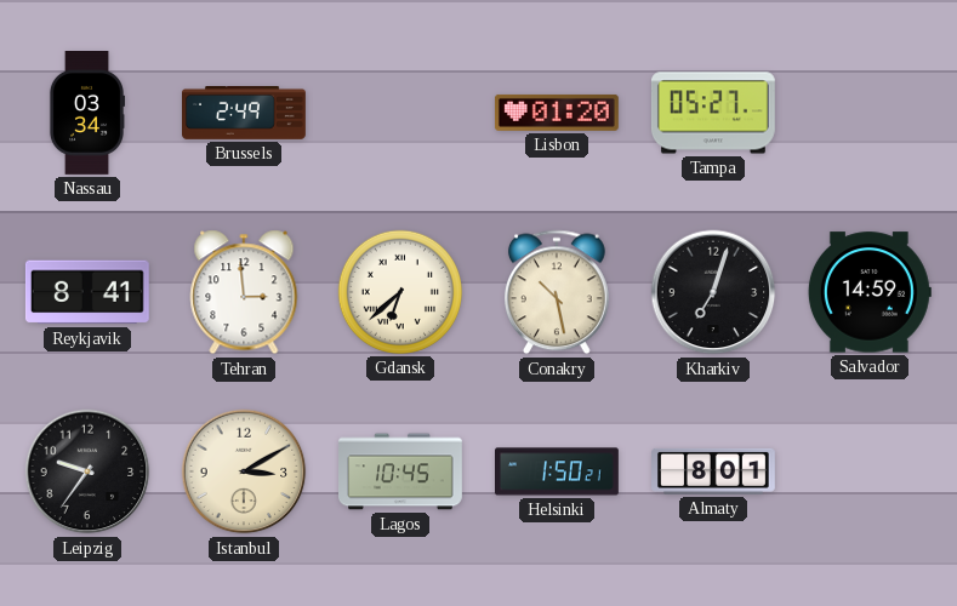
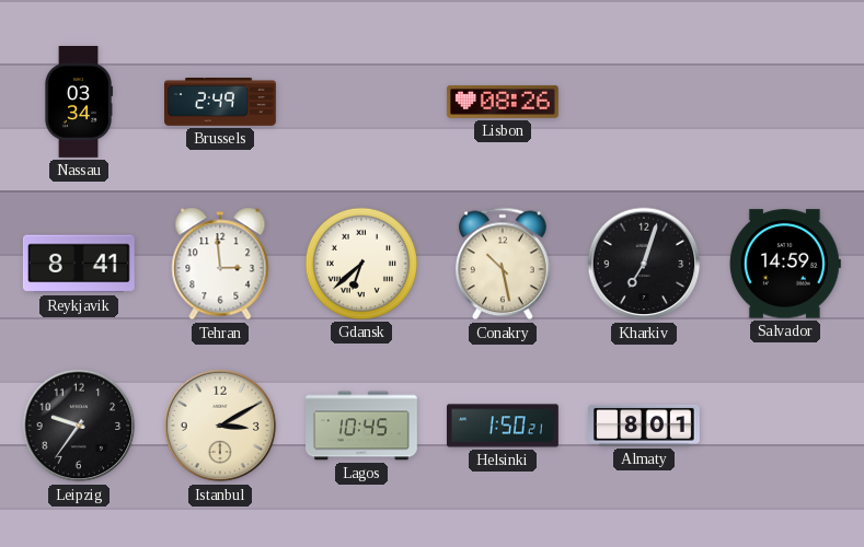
Lisbon: 01:20 -> 08:26
Tampa: 05:27 -> none
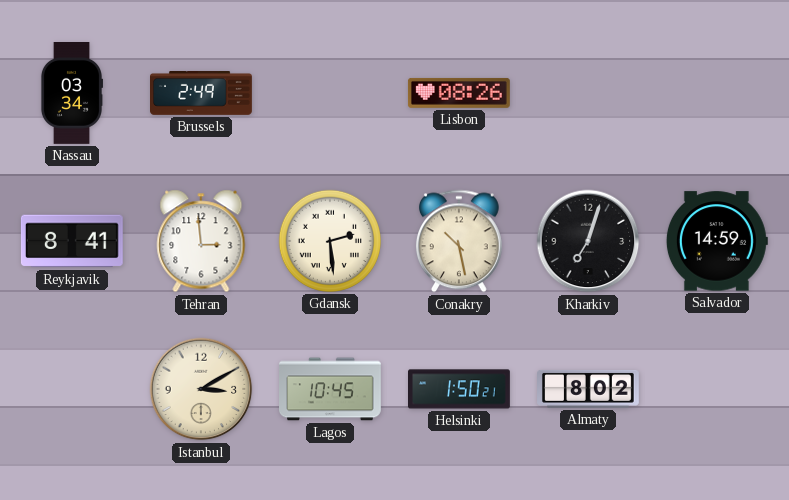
Gdansk: 6:38 -> 2:29
Leipzig: 9:36 -> none
Almaty: 8:01 -> 8:02
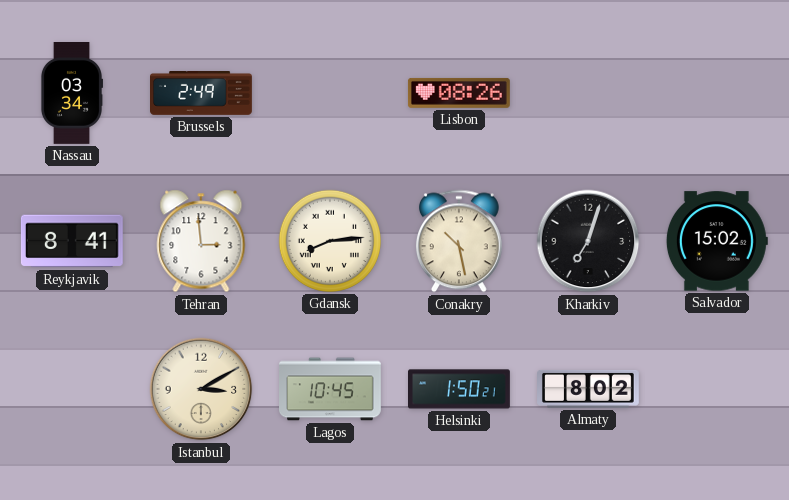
Gdansk: 2:29 -> 8:14
Salvador: 14:59 -> 15:02
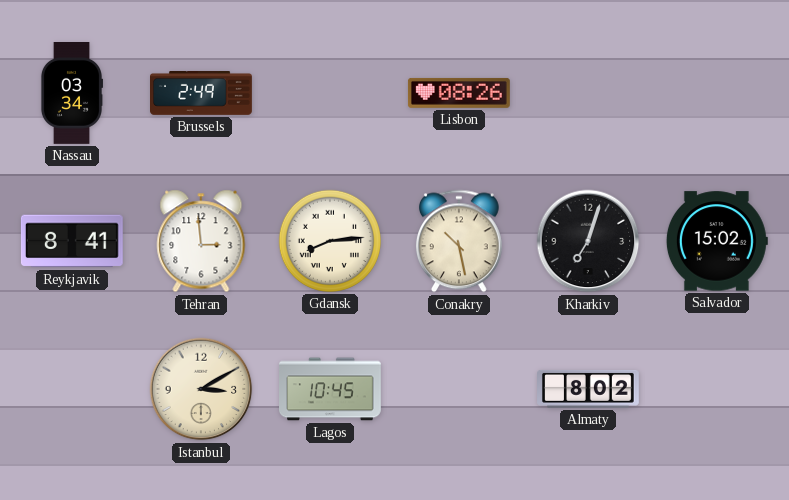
Helsinki: 1:50 -> none
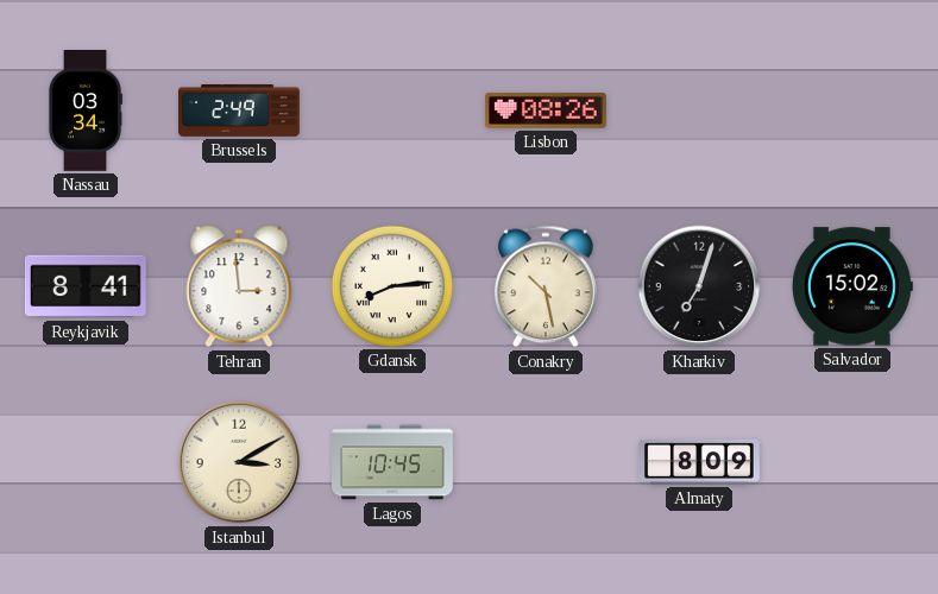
Almaty: 8:02 -> 8:09
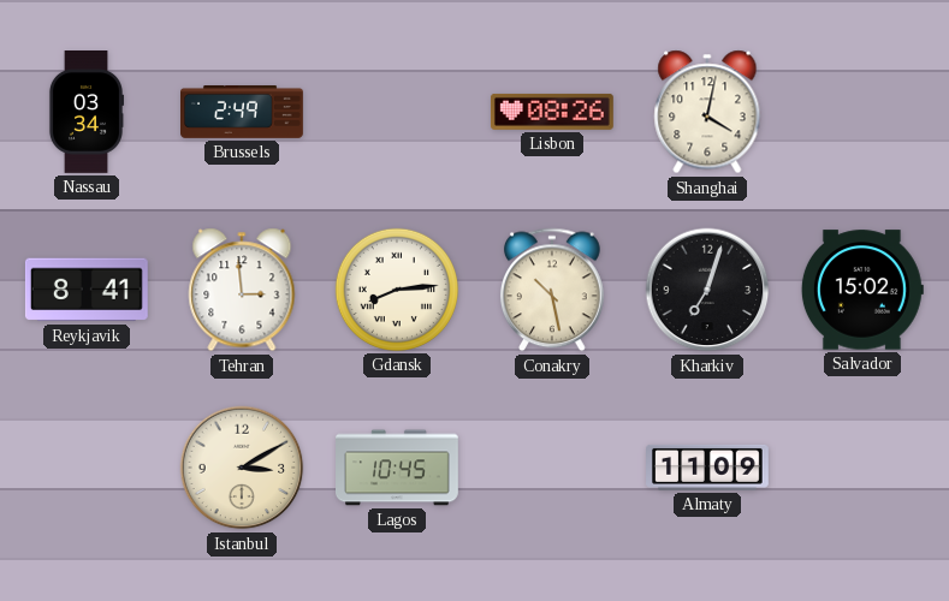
Shanghai: none -> 4:02
Almaty: 8:09 -> 11:09
